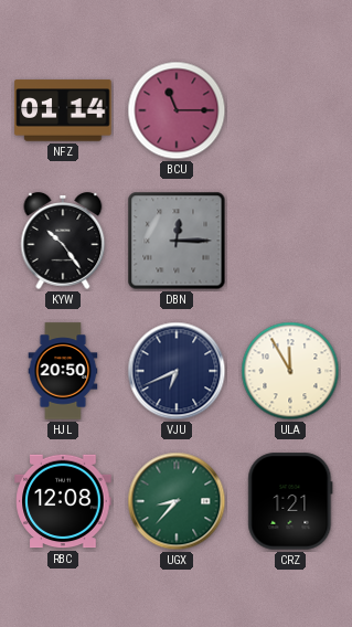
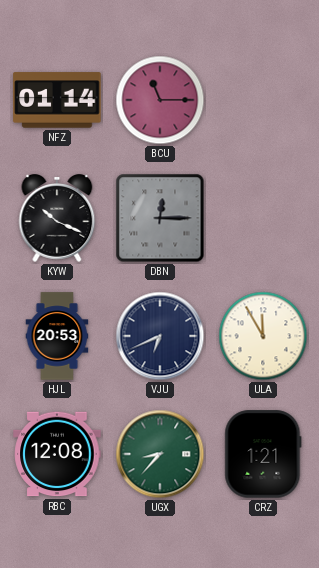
KYW: 10:24 -> 10:19
HJL: 20:50 -> 20:53
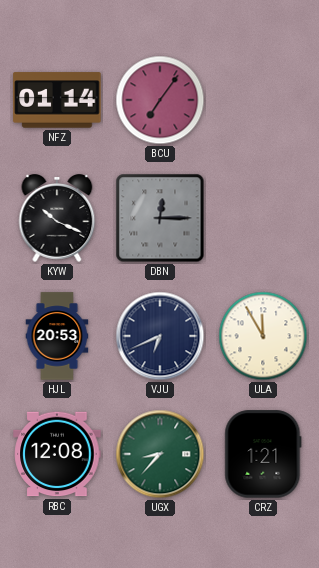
BCU: 11:15 -> 7:06
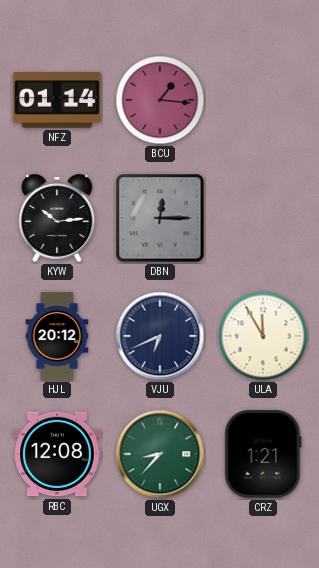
BCU: 7:06 -> 1:16
KYW: 10:19 -> 10:14
HJL: 20:53 -> 20:12
